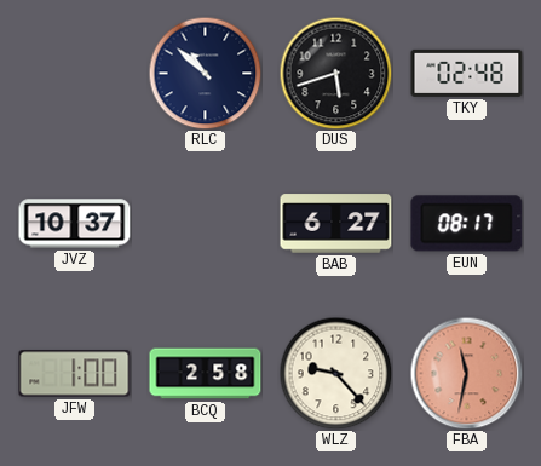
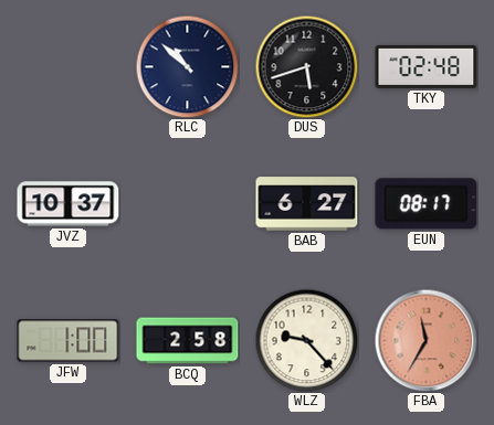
FBA: 11:32 -> 11:35
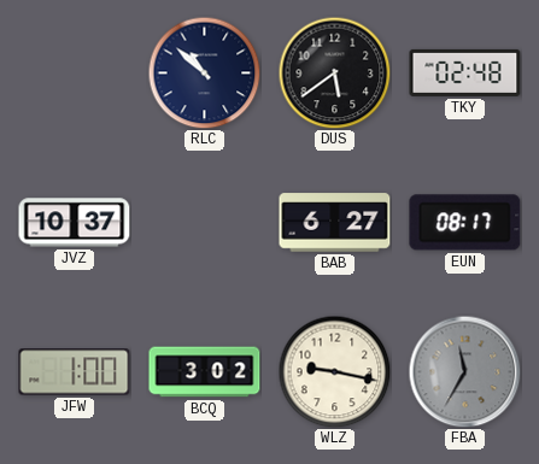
DUS: 5:42 -> 5:39
BCQ: 2:58 -> 3:02
WLZ: 9:23 -> 9:17
FBA dial: salmon -> grey
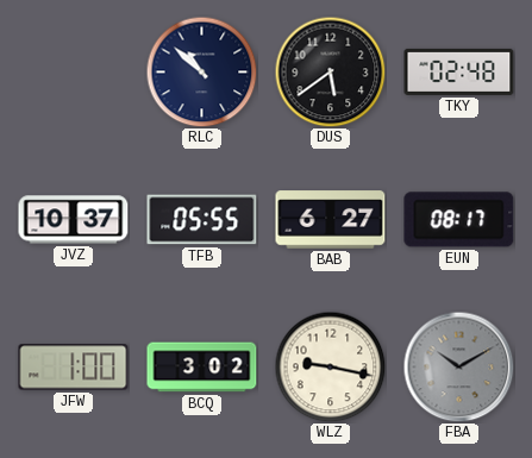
TFB: none -> 05:55
FBA: 11:35 -> 10:10
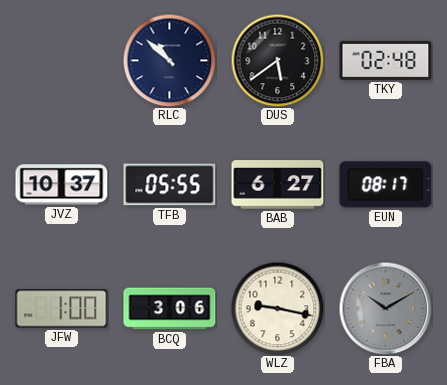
BCQ: 3:02 -> 3:06
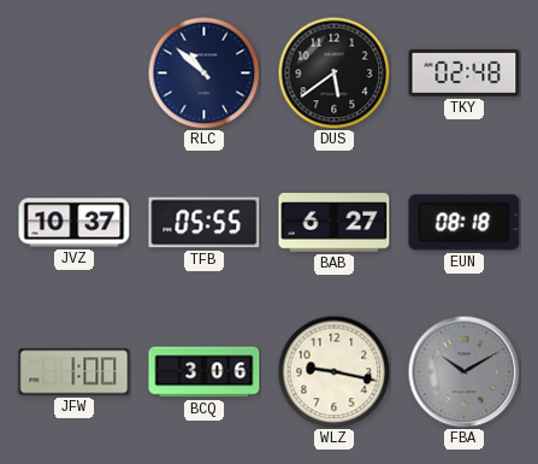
EUN: 08:17 -> 08:18
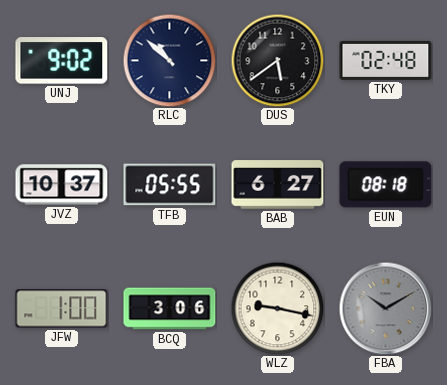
UNJ: none -> 9:02
